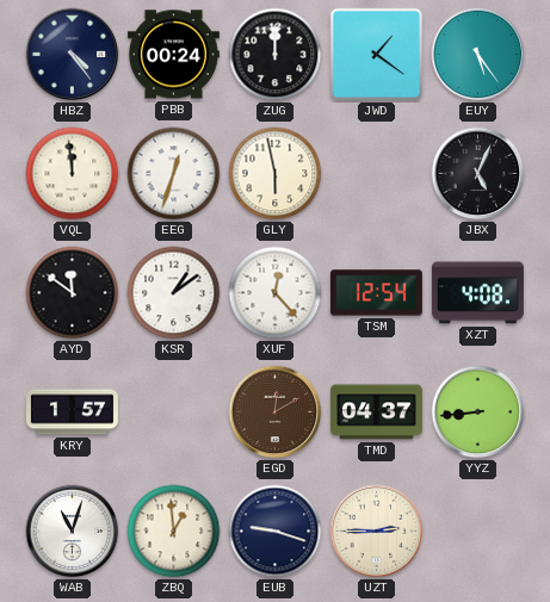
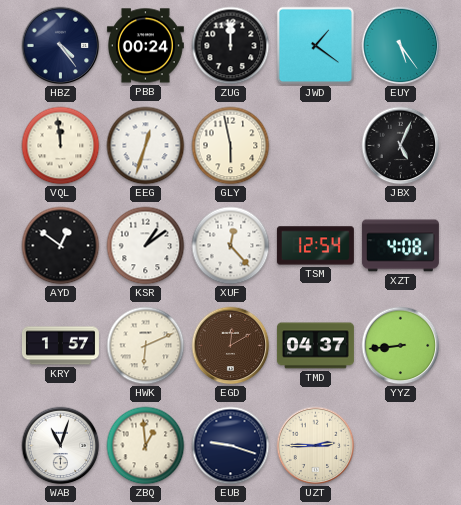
AYD: 11:51 -> 12:51
HWK: none -> 6:11
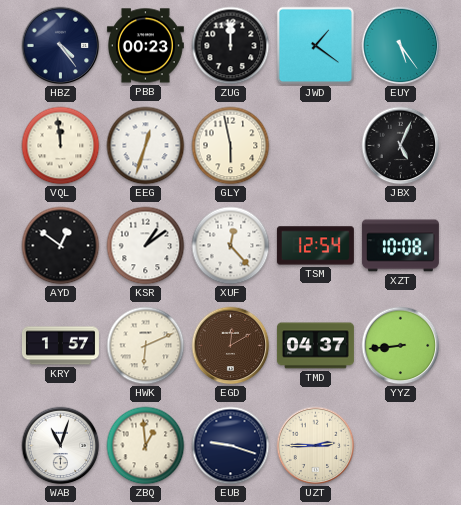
PBB: 00:24 -> 00:23
XZT: 4:08 -> 10:08
